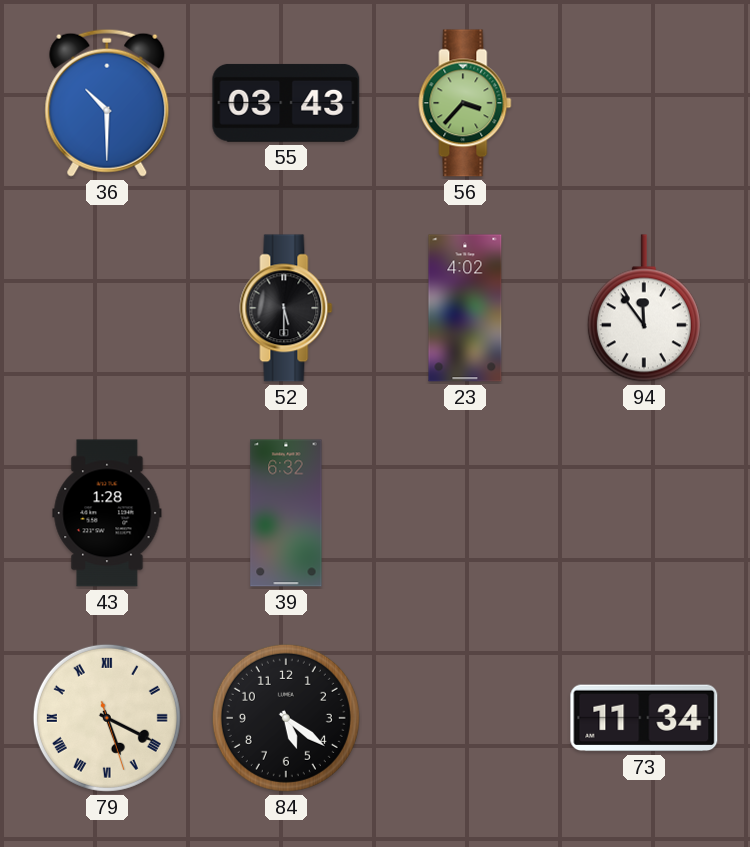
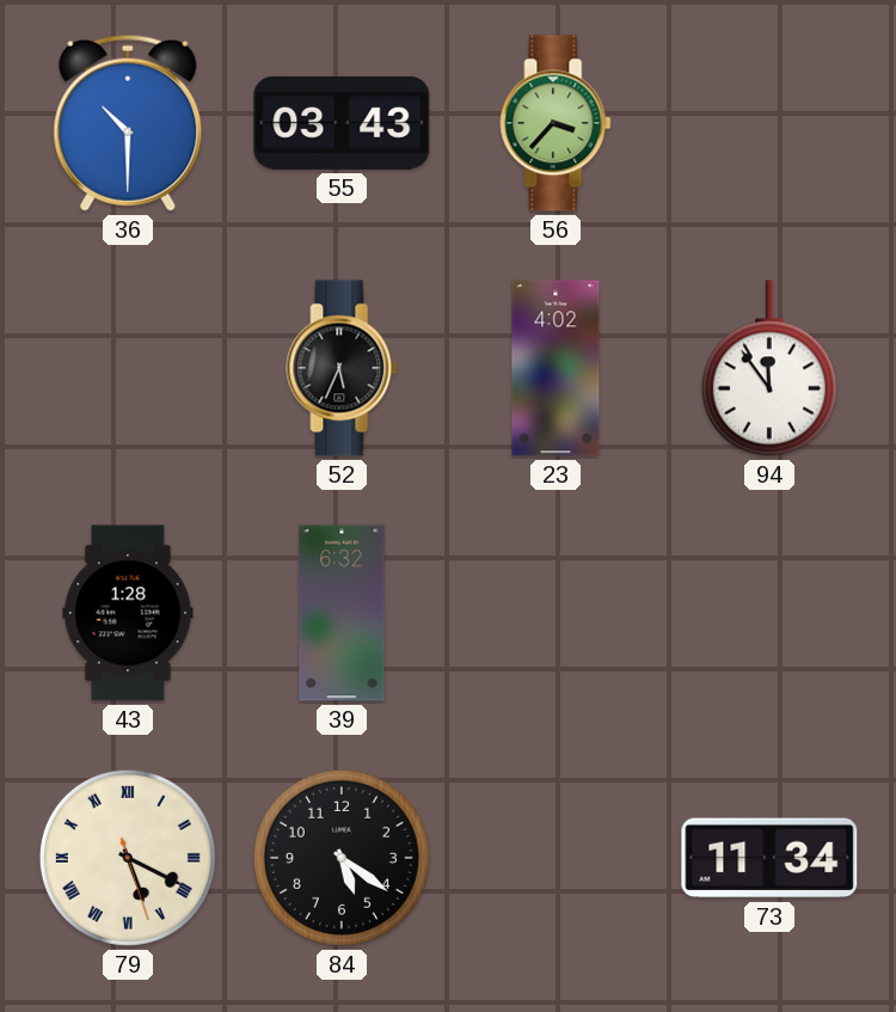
52: 5:30 -> 5:34
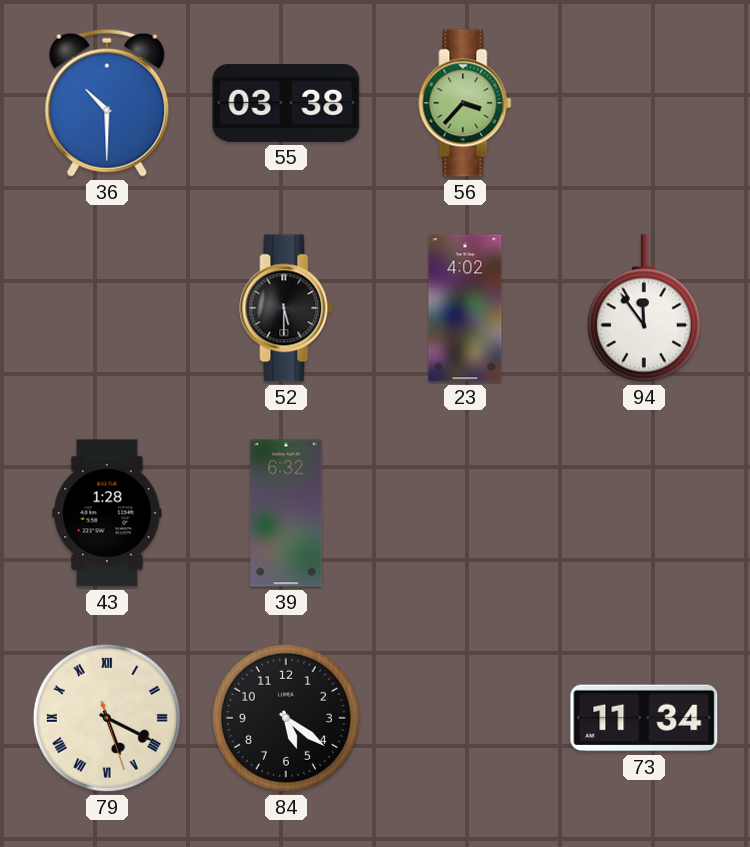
55: 03:43 -> 03:38
52: 5:34 -> 5:30
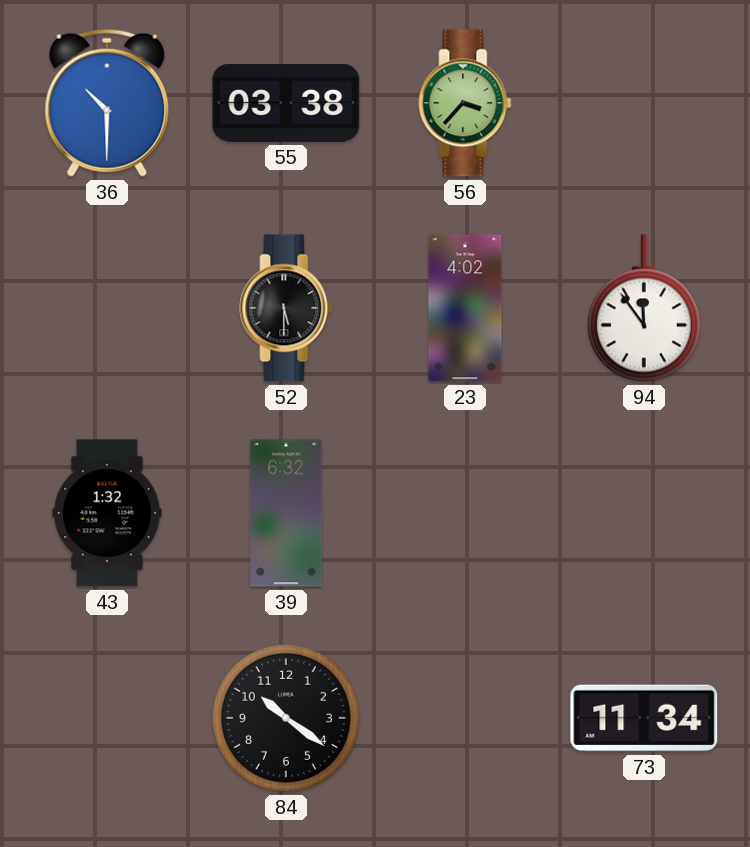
43: 1:28 -> 1:32
79: 5:19 -> none
84: 5:21 -> 10:21
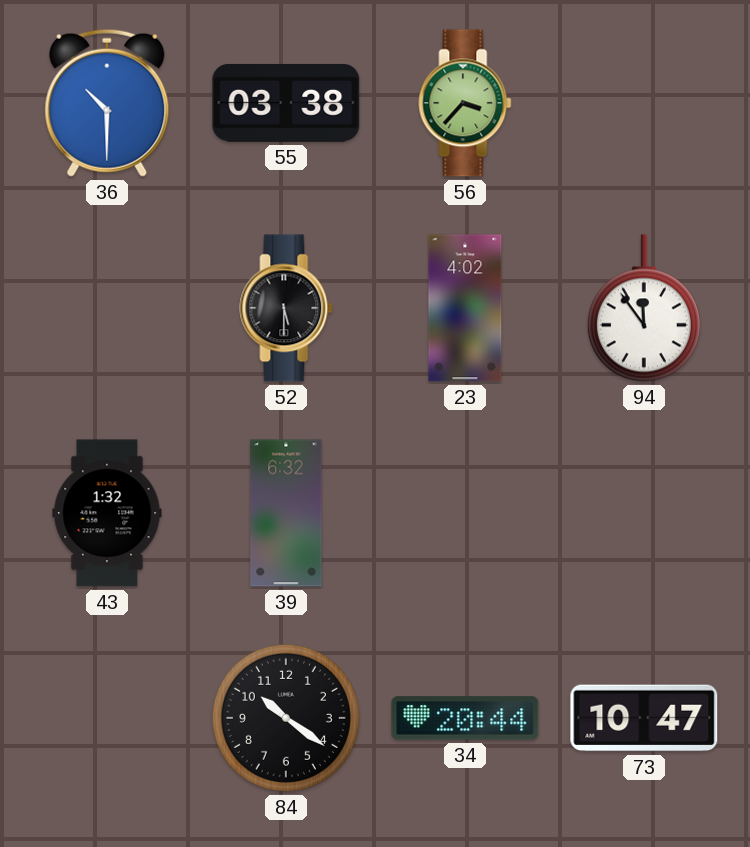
34: none -> 20:44
73: 11:34 -> 10:47
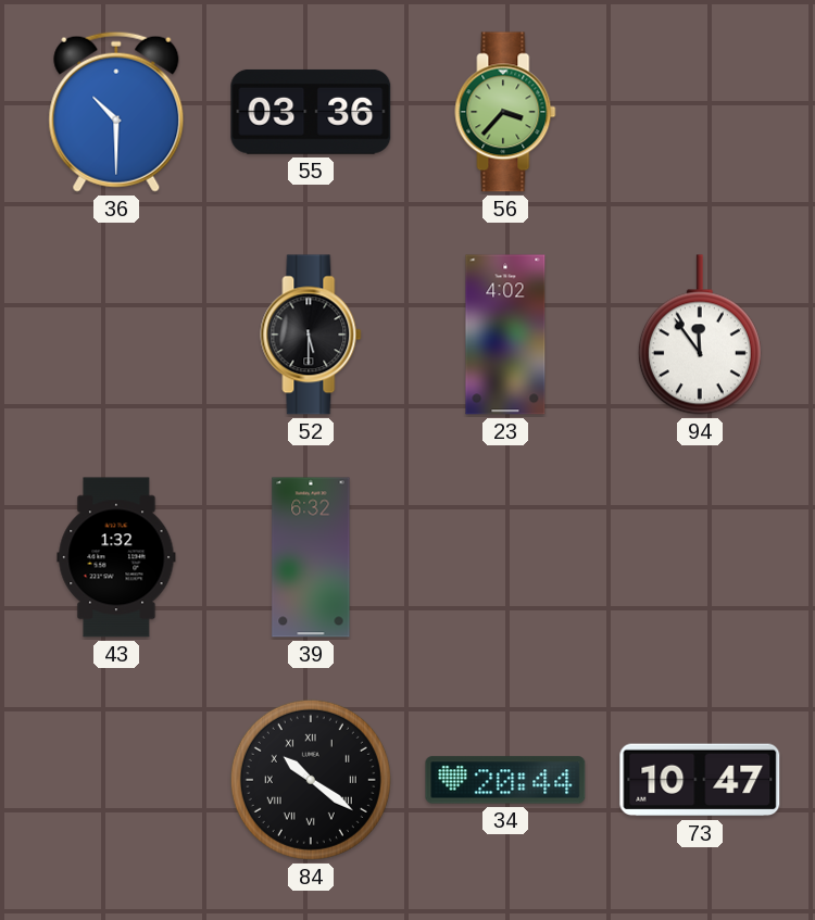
55: 03:38 -> 03:36
84 numerals: Arabic -> Roman
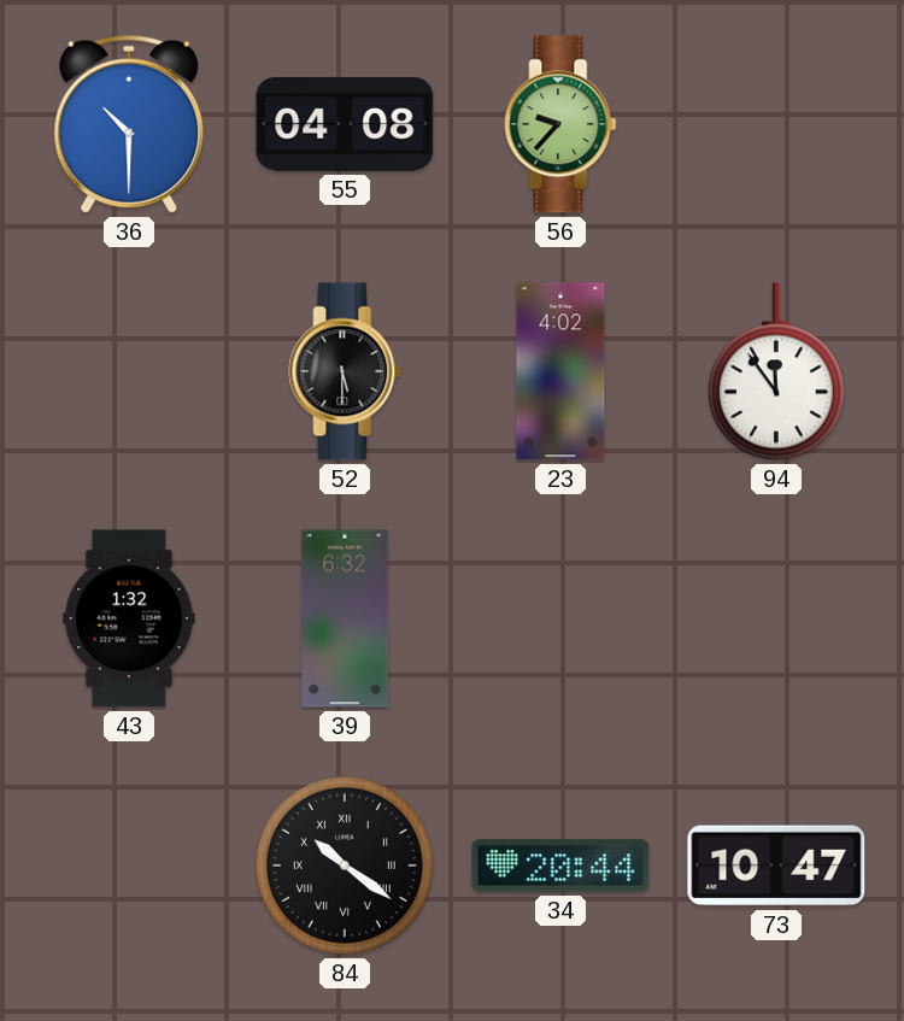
55: 03:36 -> 04:08
56: 3:37 -> 9:37
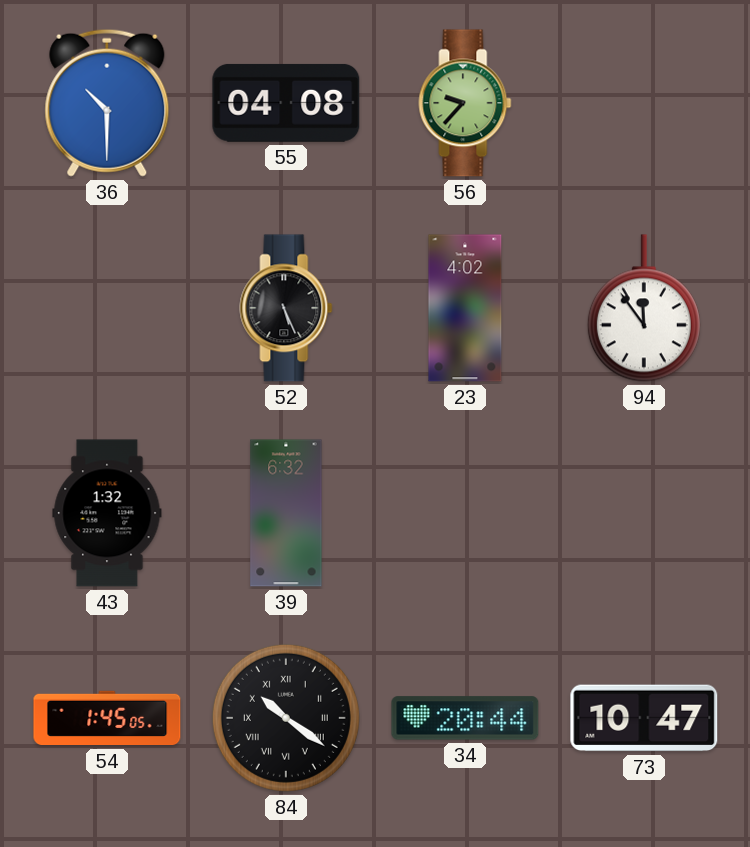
52: 5:30 -> 5:26
54: none -> 1:45
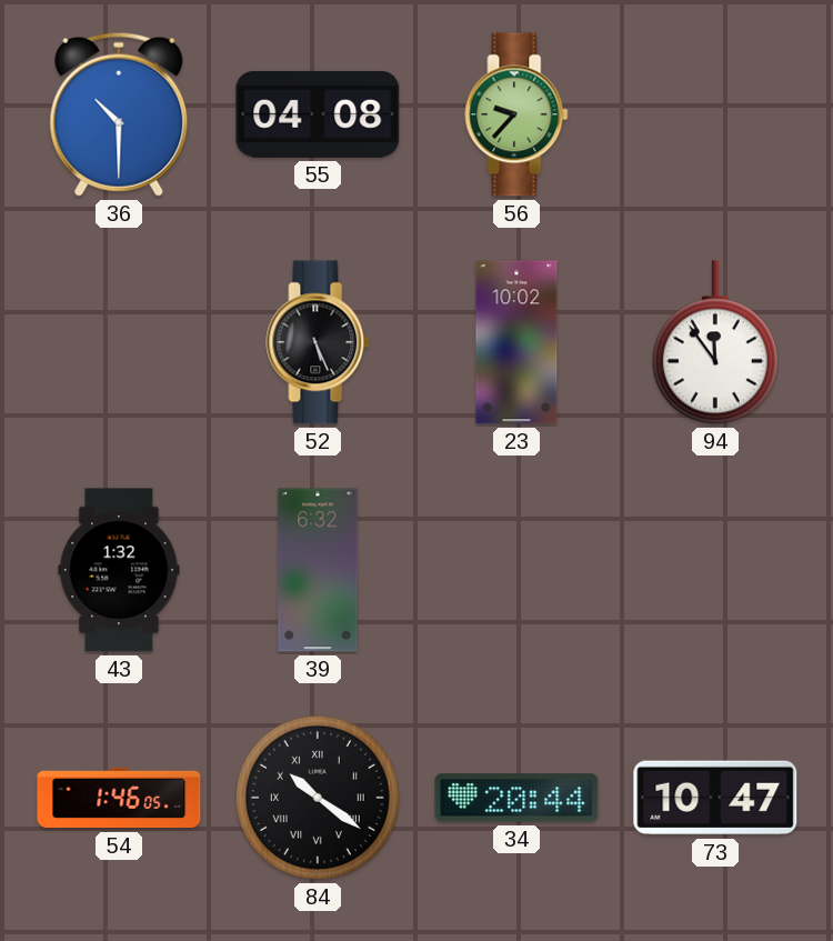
23: 4:02 -> 10:02
54: 1:45 -> 1:46
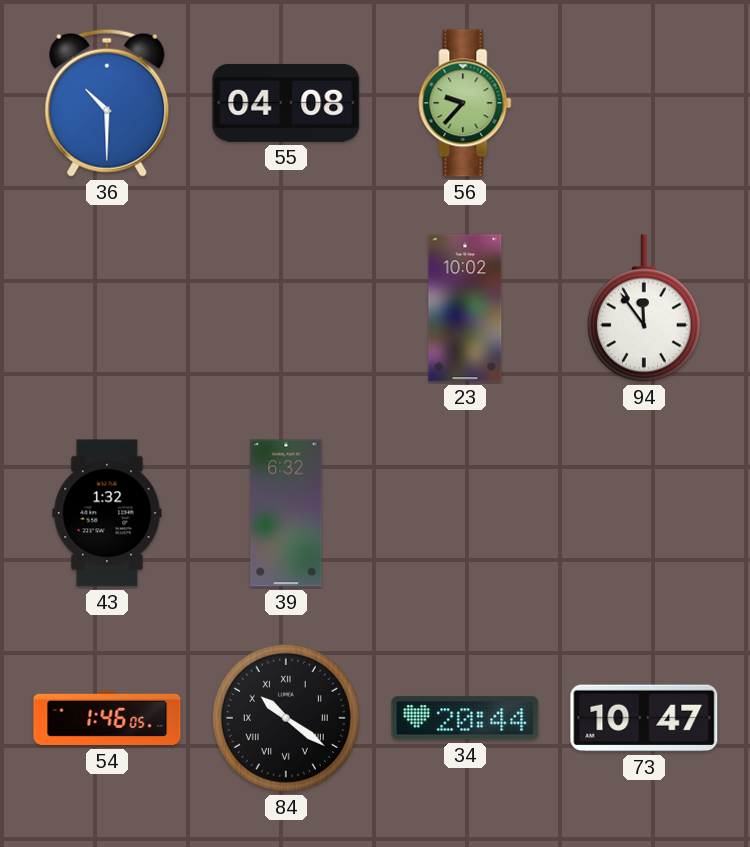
52: 5:26 -> none
